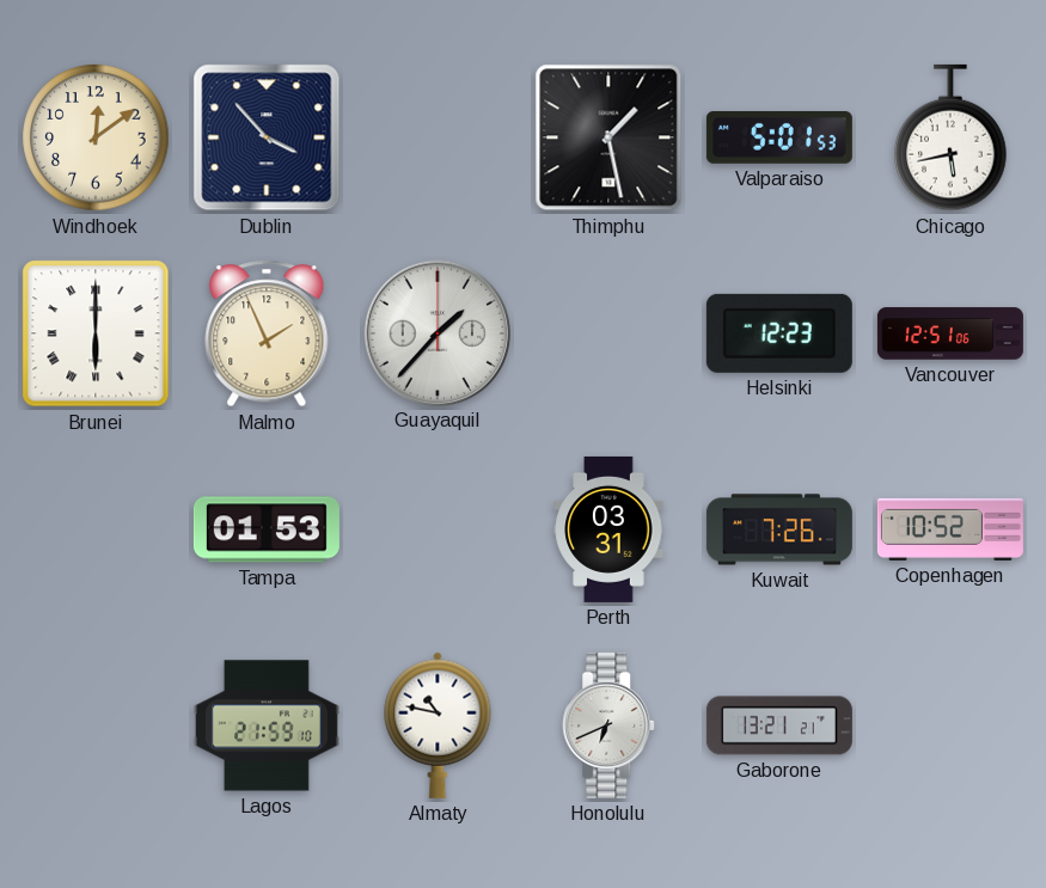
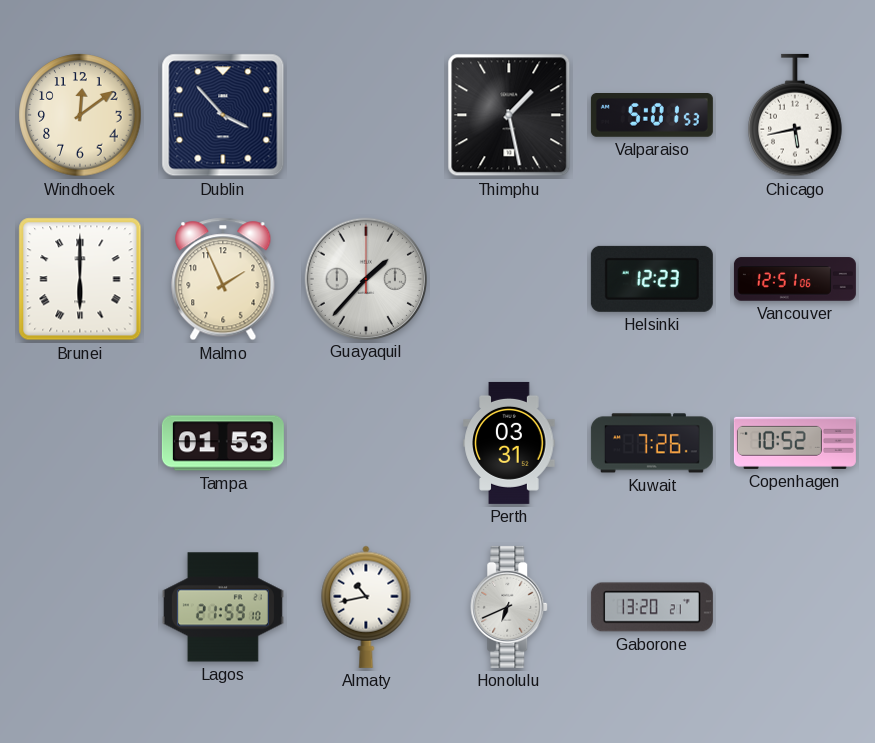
Almaty: 10:47 -> 10:43
Gaborone: 13:21 -> 13:20
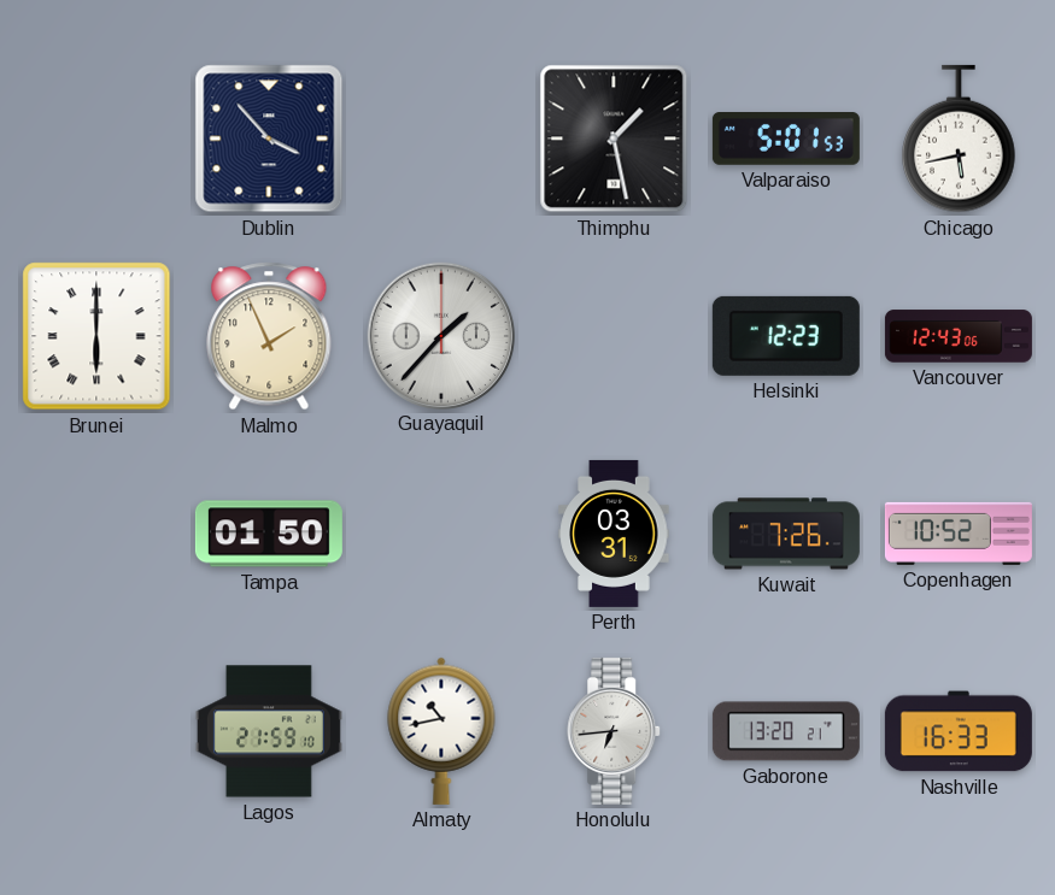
Windhoek: 12:09 -> none
Vancouver: 12:51 -> 12:43
Tampa: 01:53 -> 01:50
Honolulu: 6:41 -> 6:44
Nashville: none -> 16:33
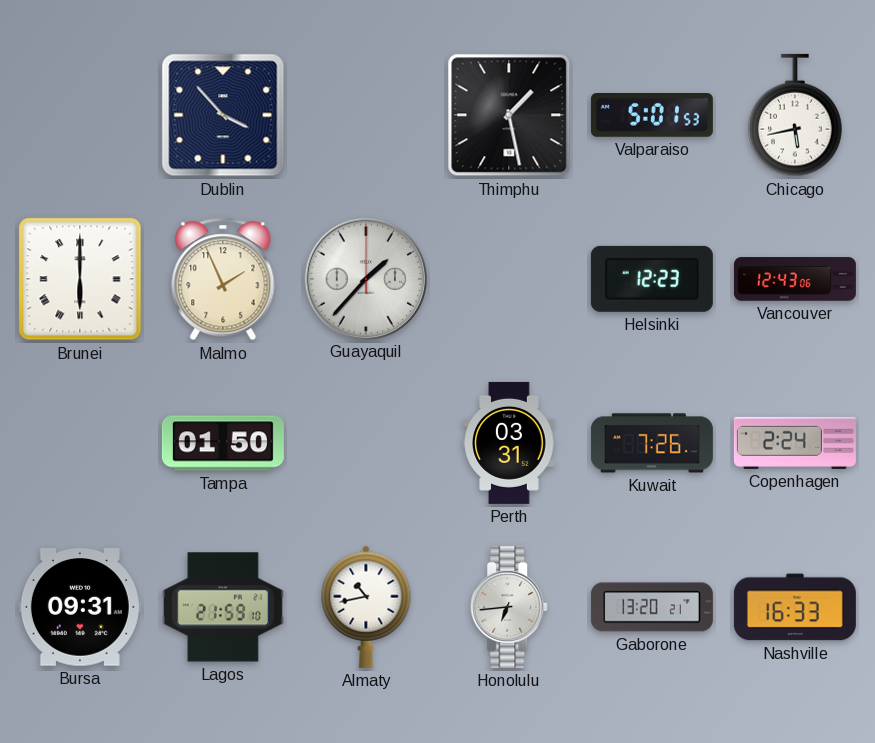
Copenhagen: 10:52 -> 2:24
Bursa: none -> 09:31
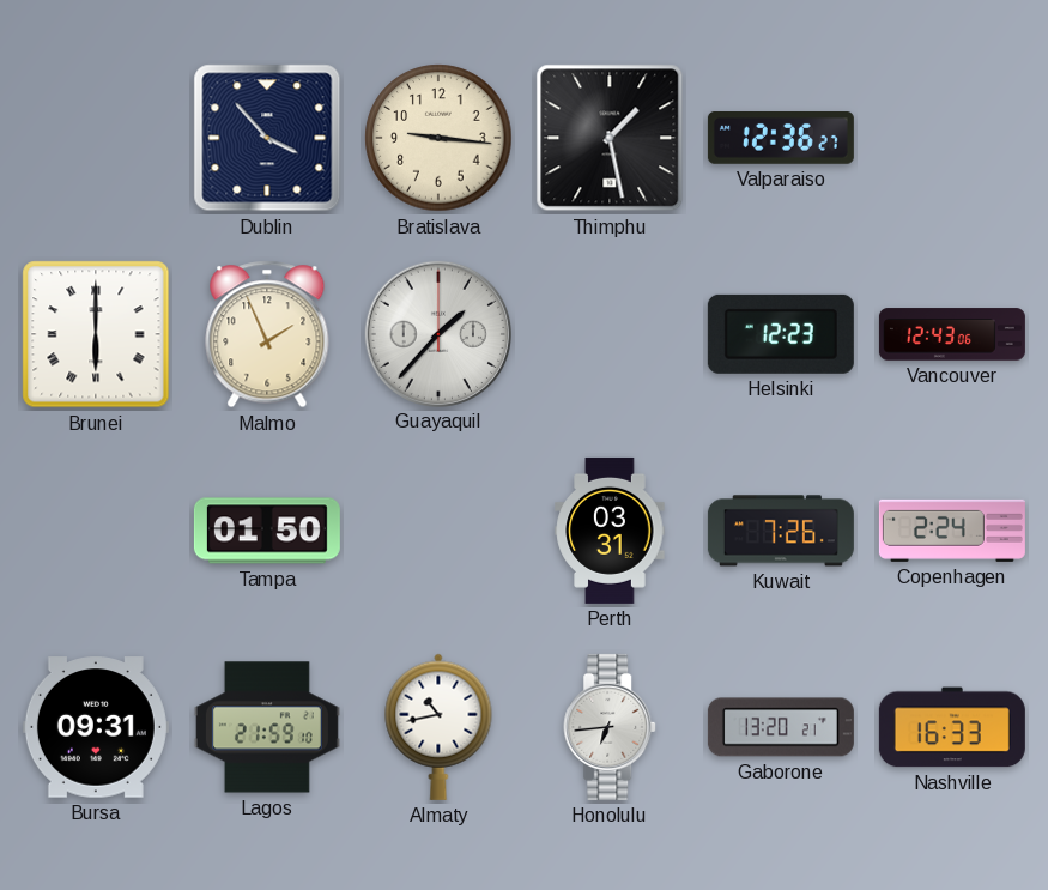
Bratislava: none -> 9:16
Valparaiso: 5:01 -> 12:36
Chicago: 5:43 -> none
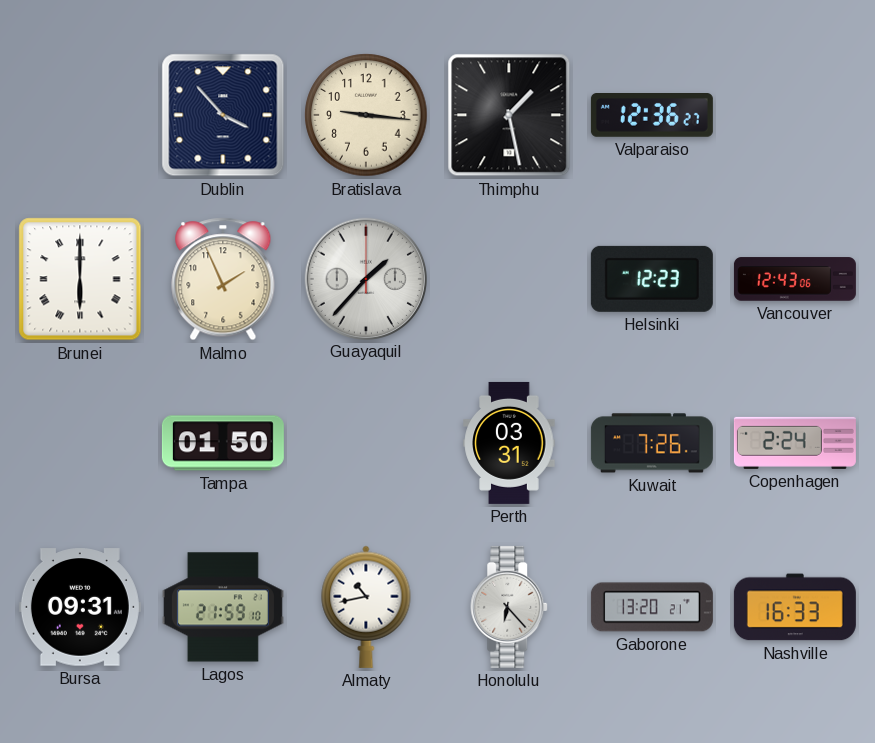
Honolulu: 6:44 -> 6:23
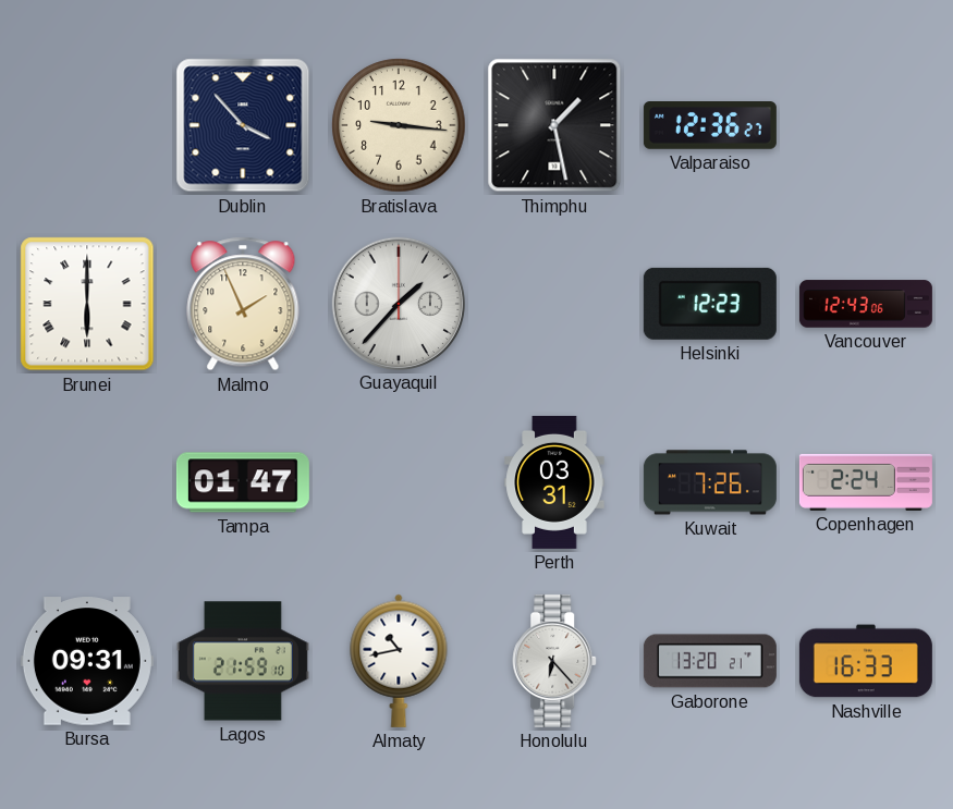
Tampa: 01:50 -> 01:47
